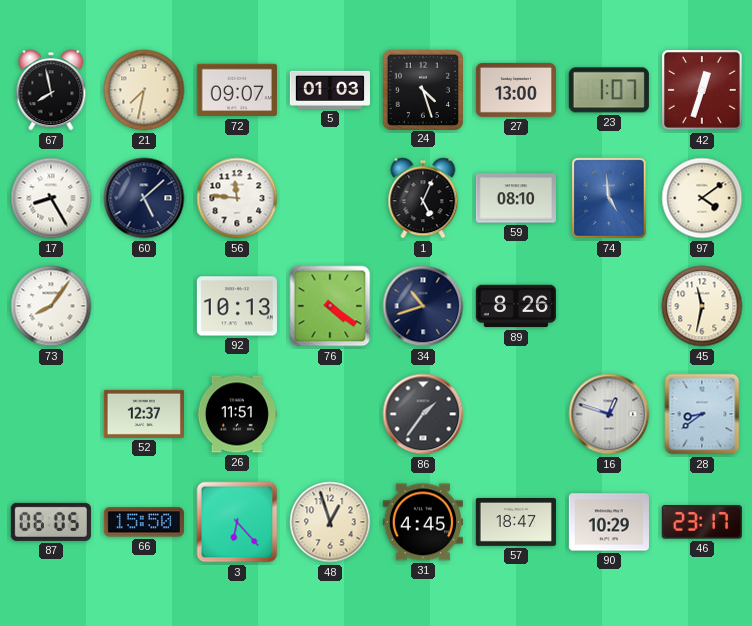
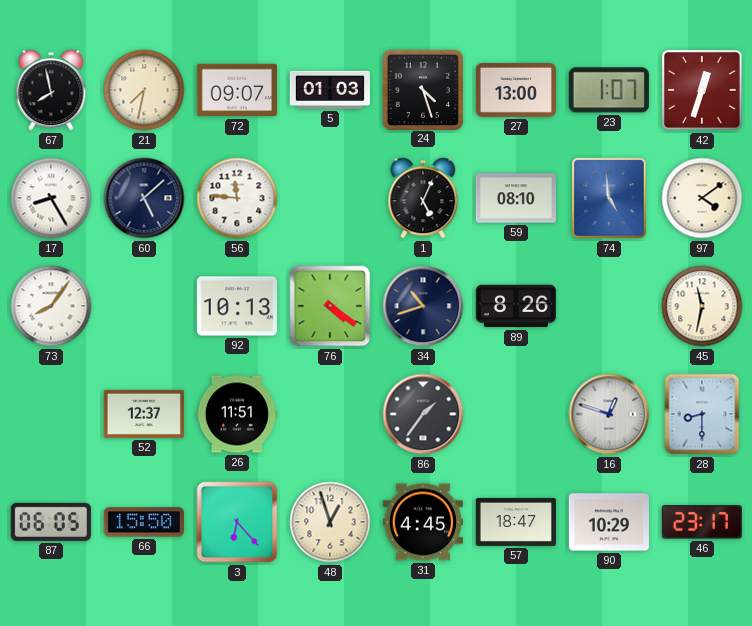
28: 8:39 -> 8:30
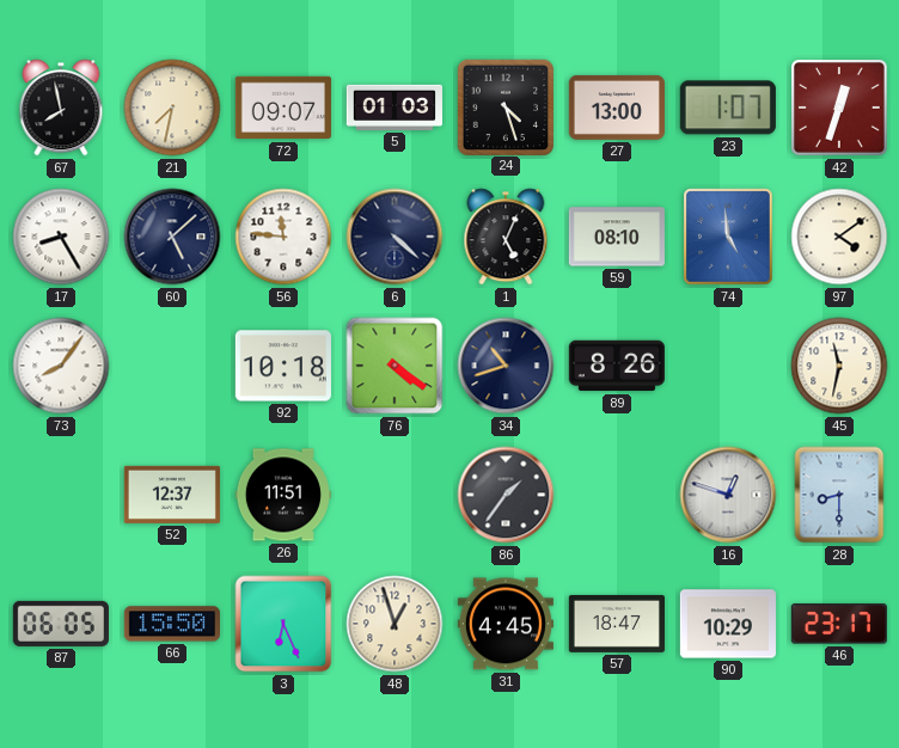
6: none -> 4:22
92: 10:13 -> 10:18
3: 6:23 -> 6:26
